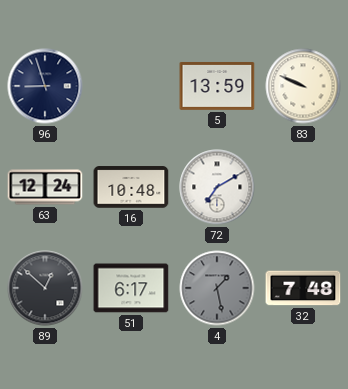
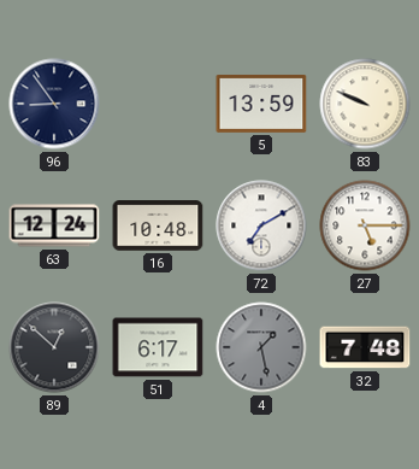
96: 8:57 -> 8:54
27: none -> 5:15
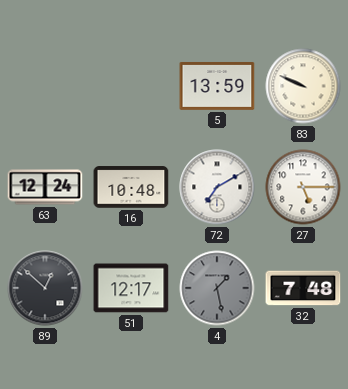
96: 8:54 -> none
51: 6:17 -> 12:17
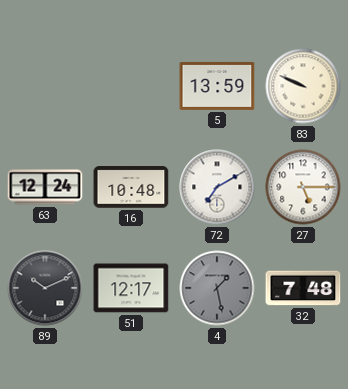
89: 12:52 -> 10:11
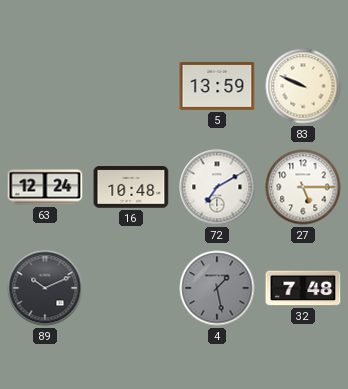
51: 12:17 -> none
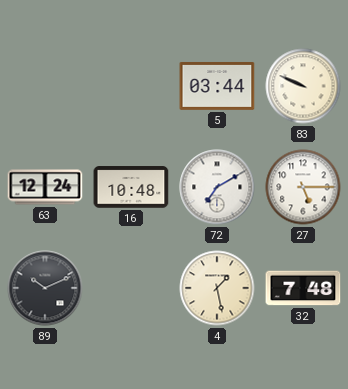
5: 13:59 -> 03:44
4 dial: grey -> cream
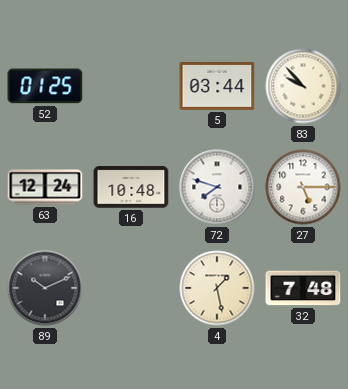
52: none -> 01:25
83: 9:49 -> 9:53
72: 7:10 -> 7:48
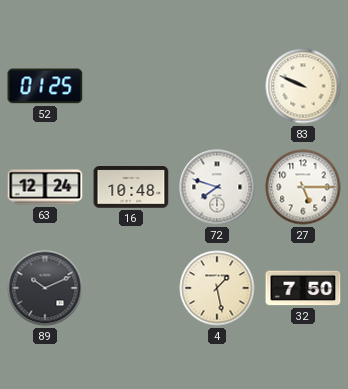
5: 03:44 -> none
83: 9:53 -> 9:49
32: 7:48 -> 7:50
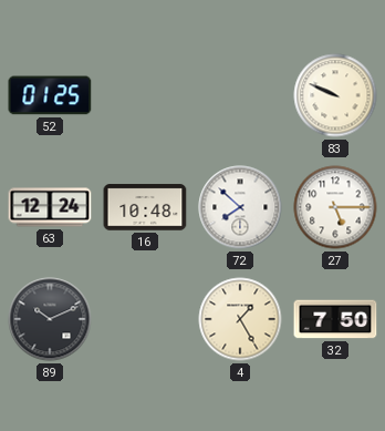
72: 7:48 -> 7:52
4: 1:28 -> 1:25
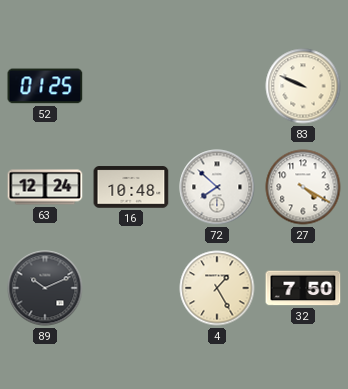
27: 5:15 -> 4:20
